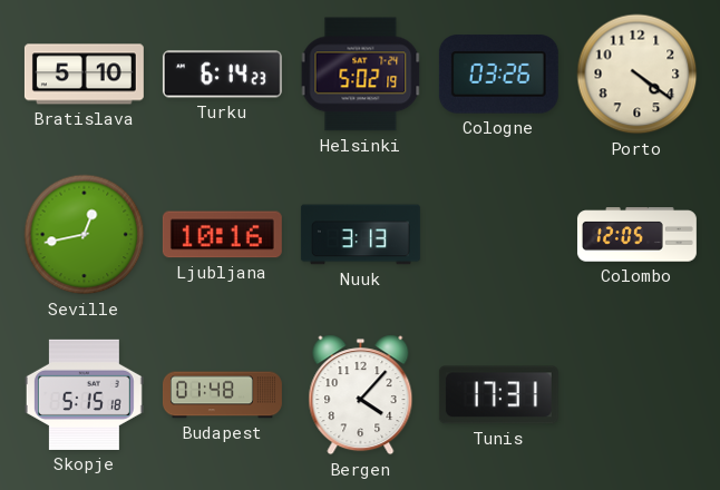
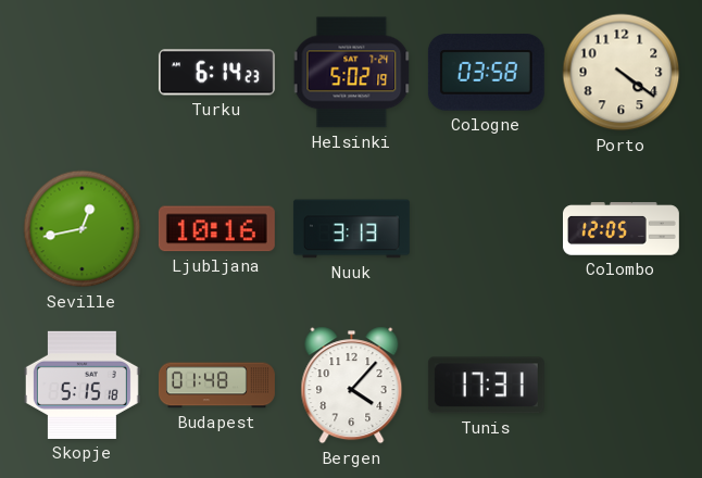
Bratislava: 5:10 -> none
Cologne: 03:26 -> 03:58
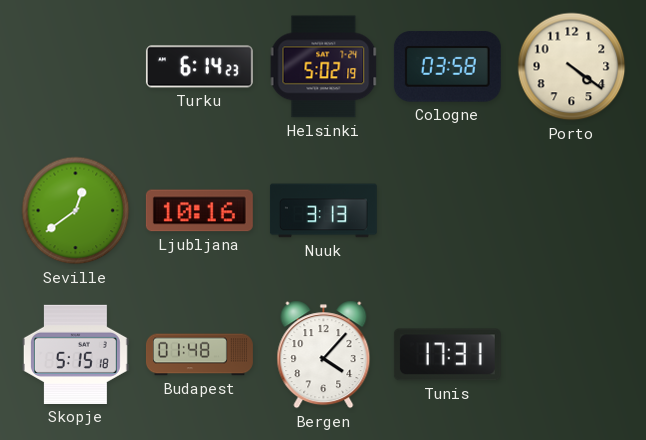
Seville: 12:43 -> 12:39
Colombo: 12:05 -> none
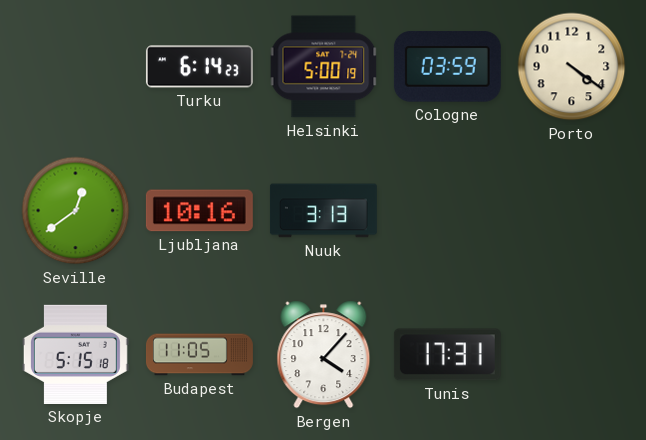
Helsinki: 5:02 -> 5:00
Cologne: 03:58 -> 03:59
Budapest: 01:48 -> 11:05
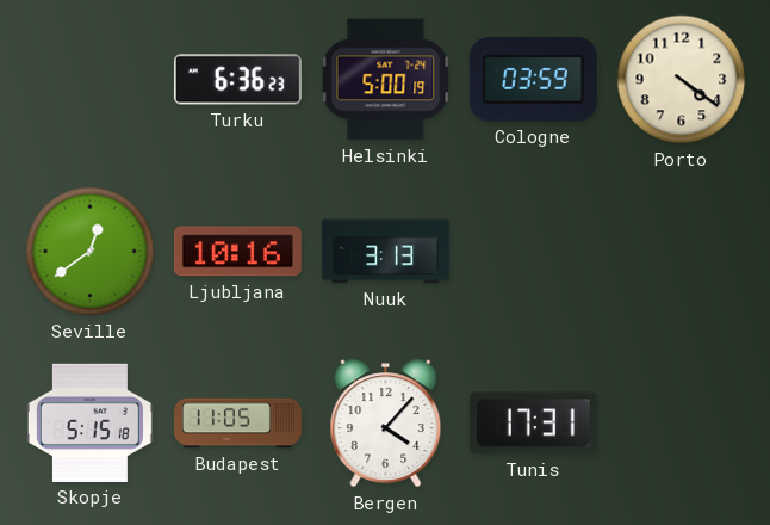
Turku: 6:14 -> 6:36
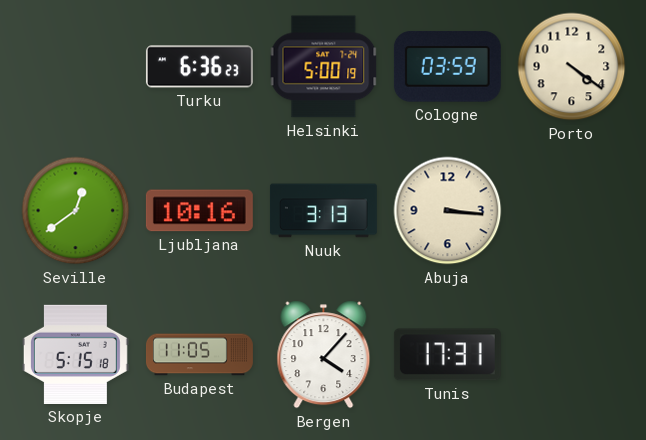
Abuja: none -> 3:16
